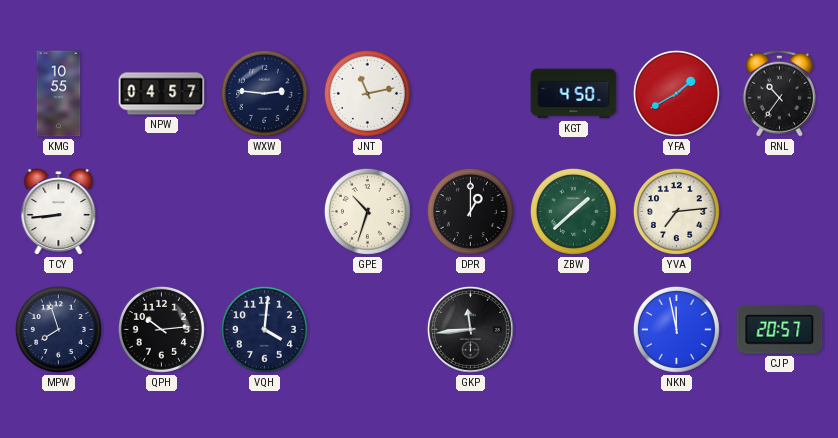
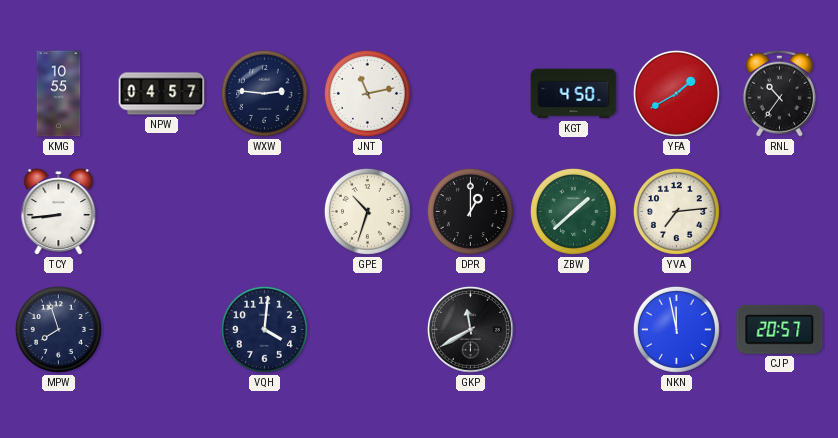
QPH: 10:14 -> none
GKP: 11:44 -> 11:40
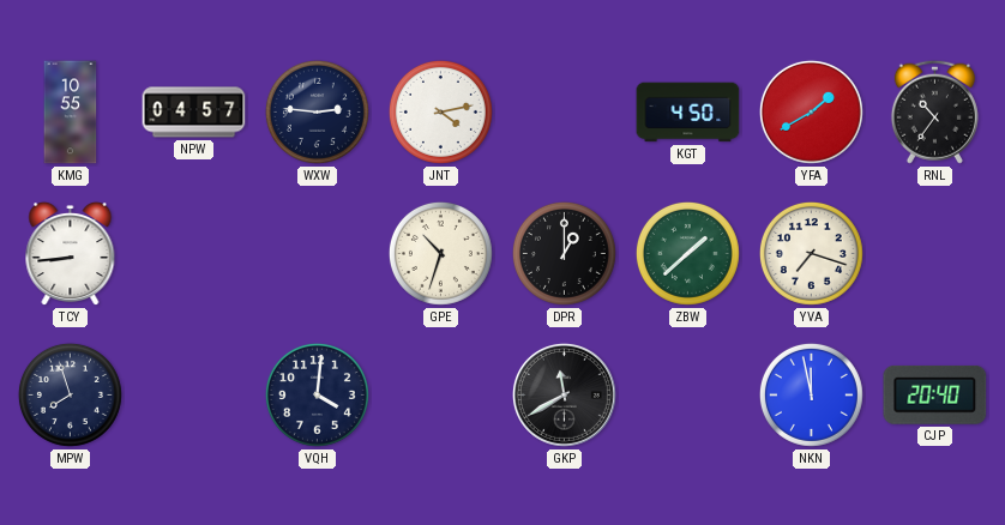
JNT: 11:13 -> 4:13
YVA: 7:14 -> 7:18
CJP: 20:57 -> 20:40
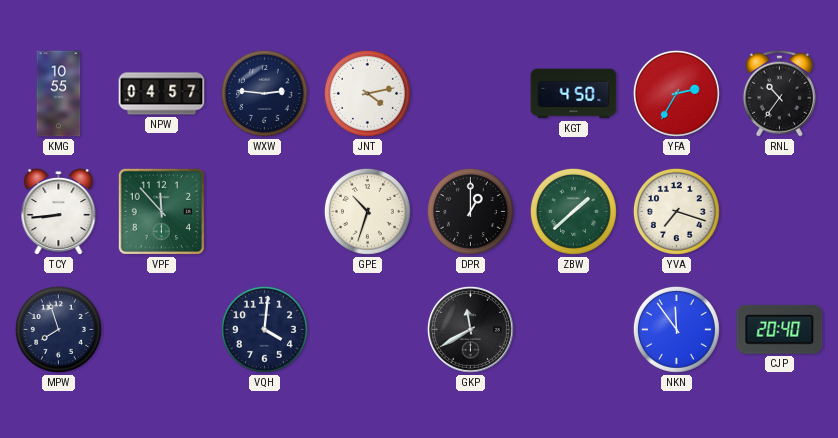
YFA: 1:40 -> 2:35
VPF: none -> 11:53
NKN: 11:58 -> 11:54
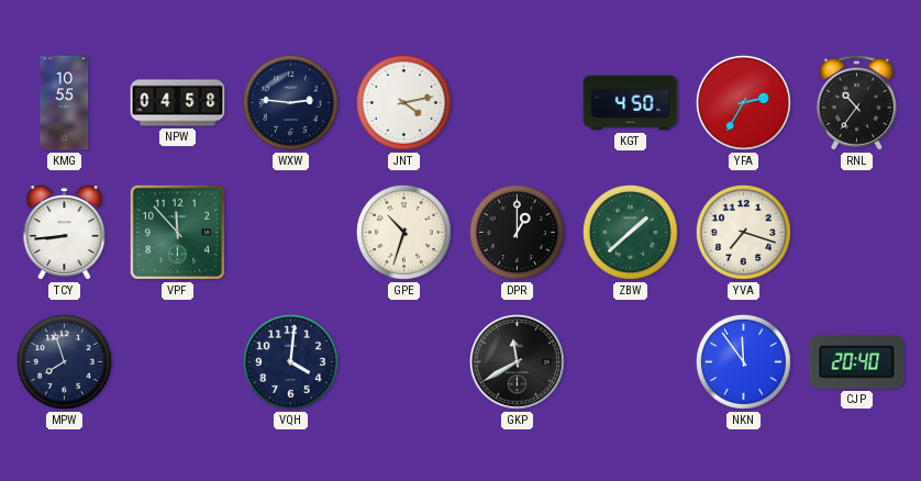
NPW: 04:57 -> 04:58
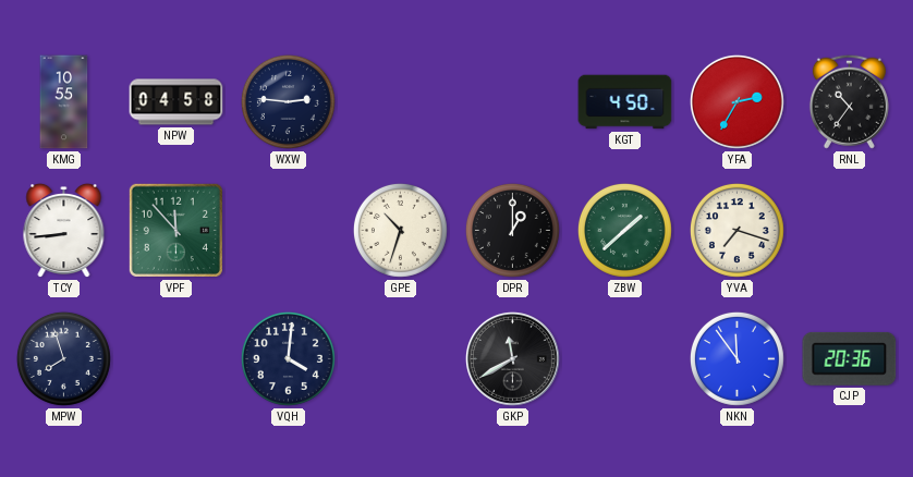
JNT: 4:13 -> none
CJP: 20:40 -> 20:36
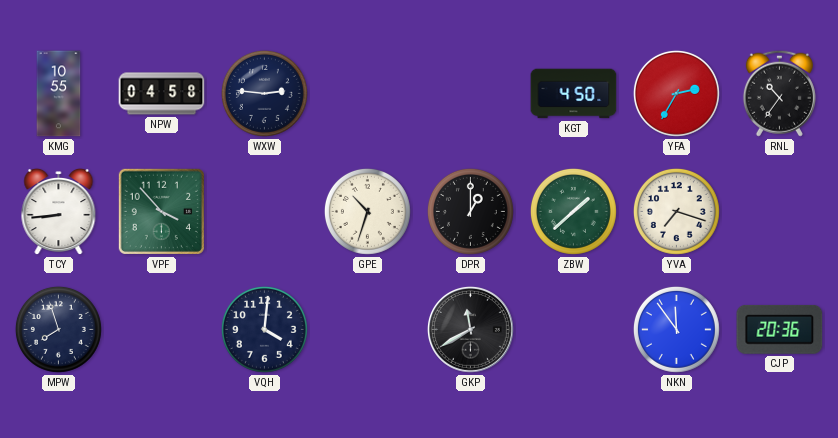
VPF: 11:53 -> 3:53
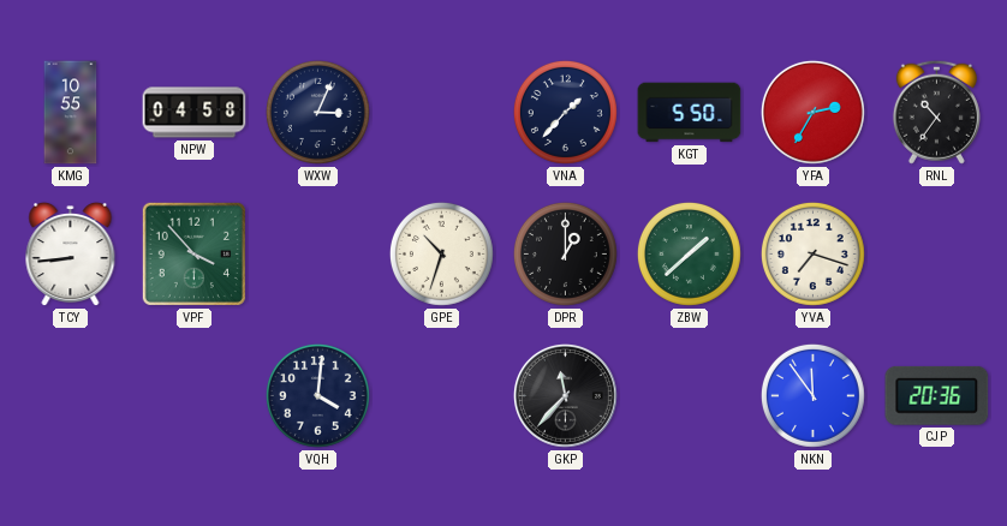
WXW: 2:46 -> 3:04
VNA: none -> 1:37
KGT: 4:50 -> 5:50
MPW: 7:57 -> none
GKP: 11:40 -> 11:37
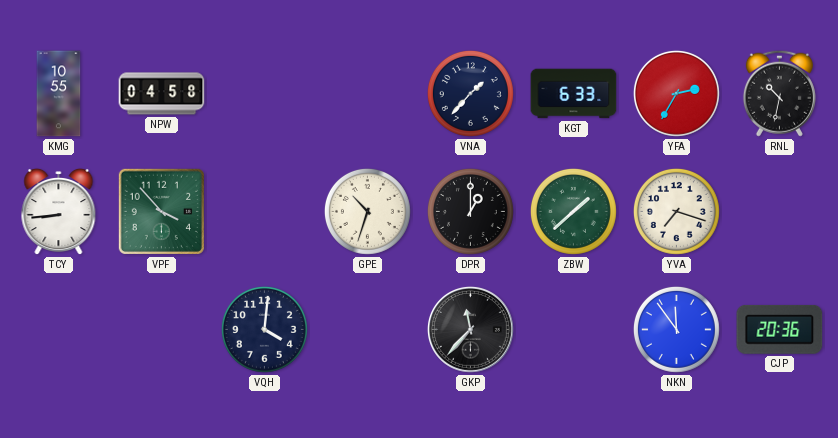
WXW: 3:04 -> none
KGT: 5:50 -> 6:33
RNL: 10:36 -> 10:32
